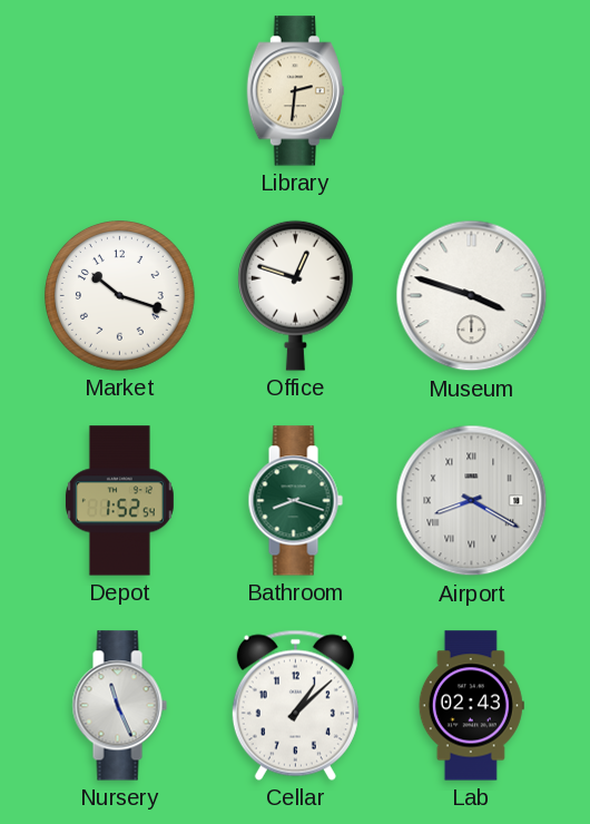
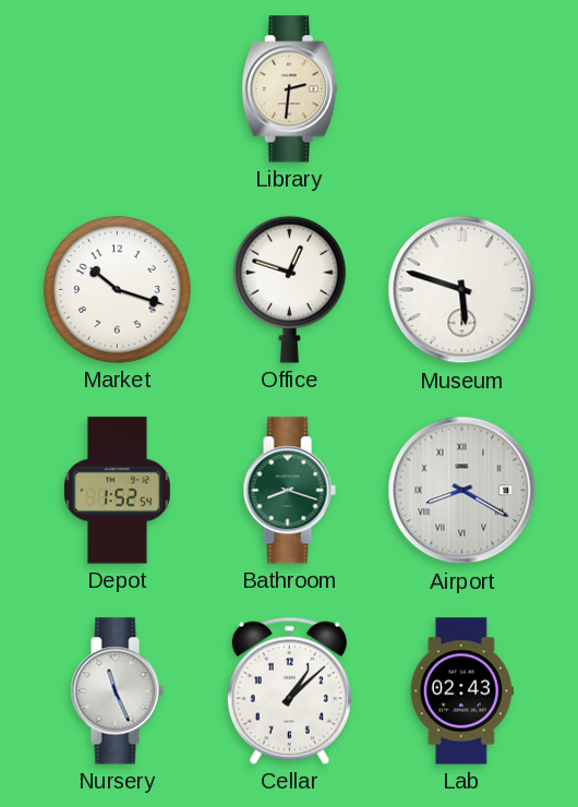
Museum: 3:48 -> 5:48
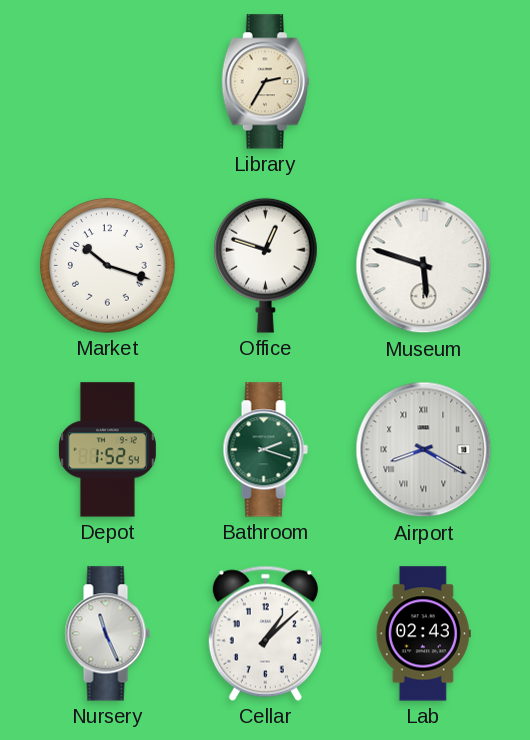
Library: 2:31 -> 2:35
Bathroom: 8:18 -> 2:18
